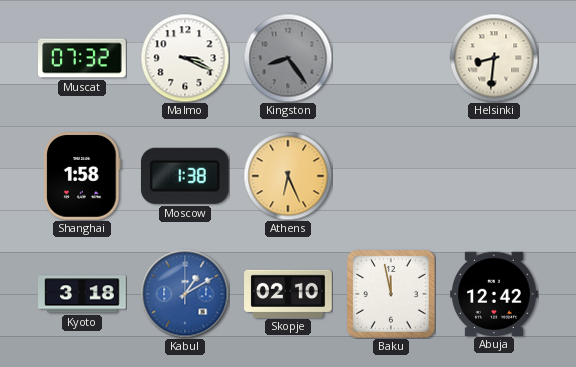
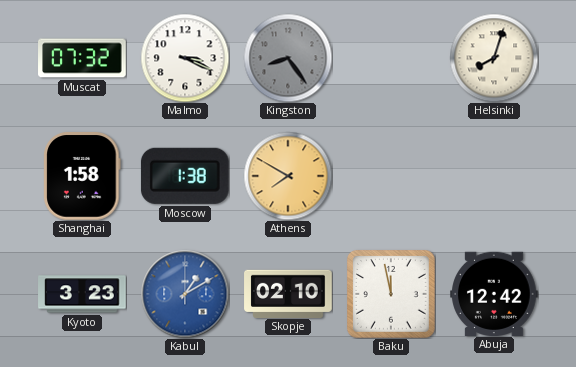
Helsinki: 8:31 -> 8:03
Athens: 6:26 -> 7:50
Kyoto: 3:18 -> 3:23
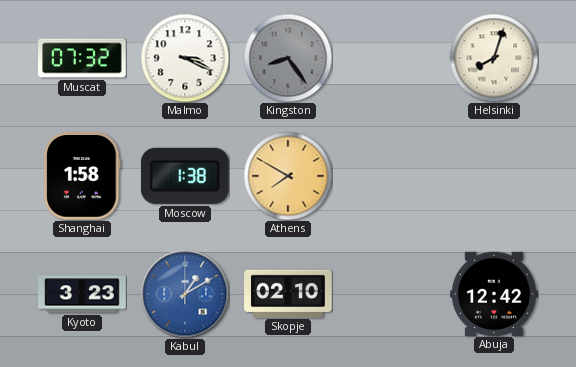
Baku: 11:58 -> none
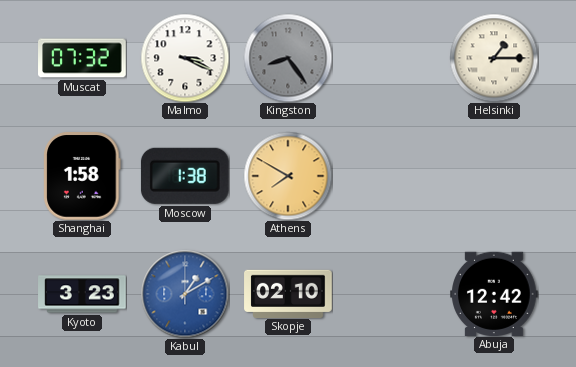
Helsinki: 8:03 -> 1:15
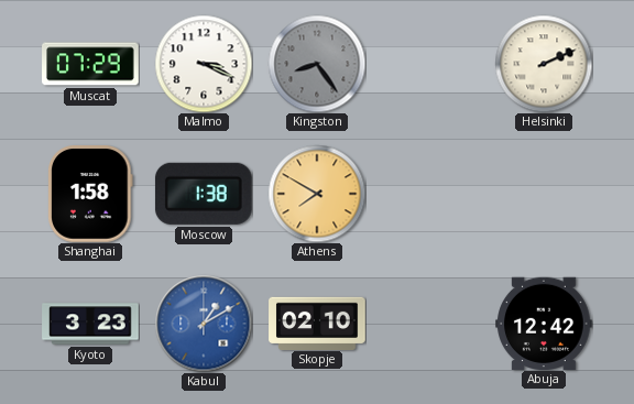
Muscat: 07:32 -> 07:29
Helsinki: 1:15 -> 2:11
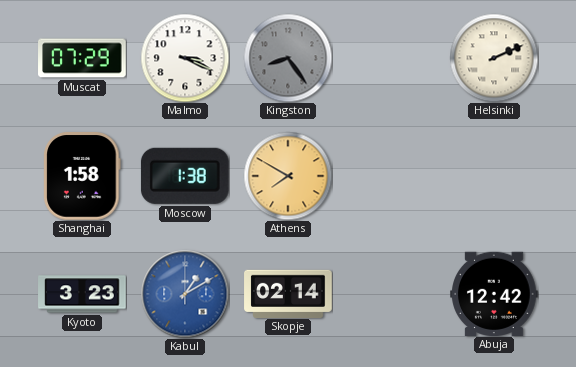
Skopje: 02:10 -> 02:14
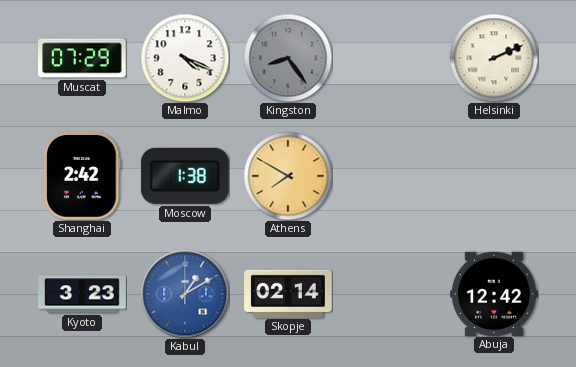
Malmo: 3:19 -> 4:19
Shanghai: 1:58 -> 2:42
